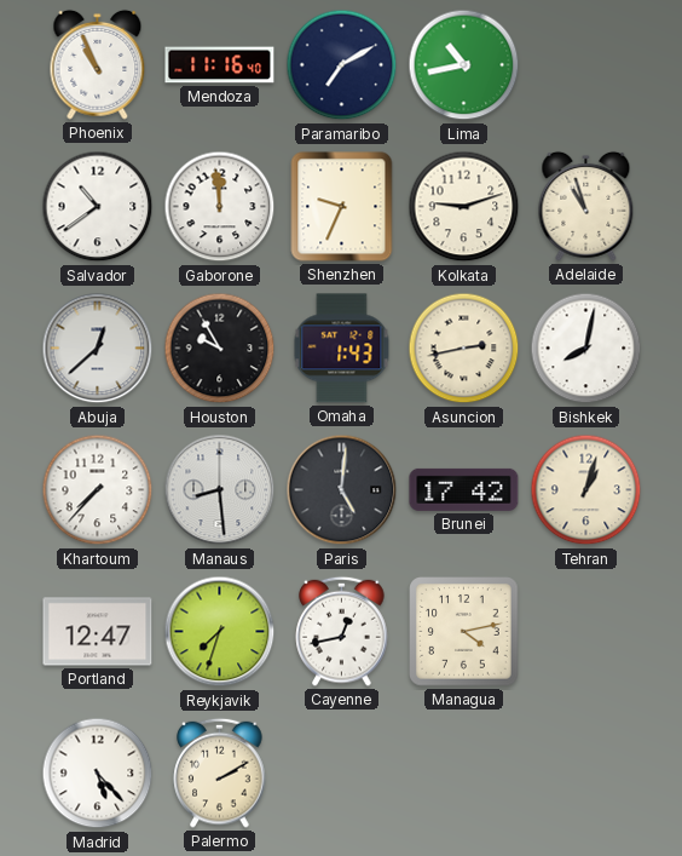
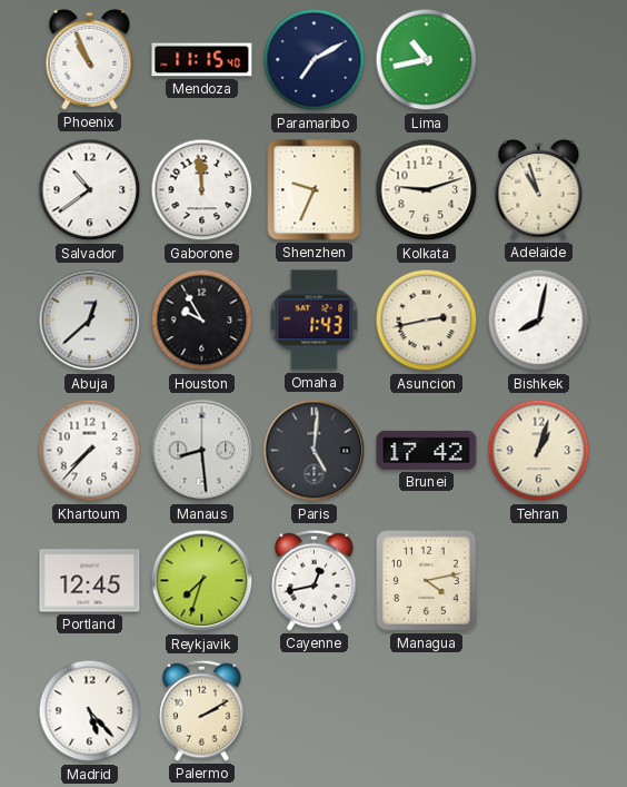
Mendoza: 11:16 -> 11:15
Portland: 12:47 -> 12:45
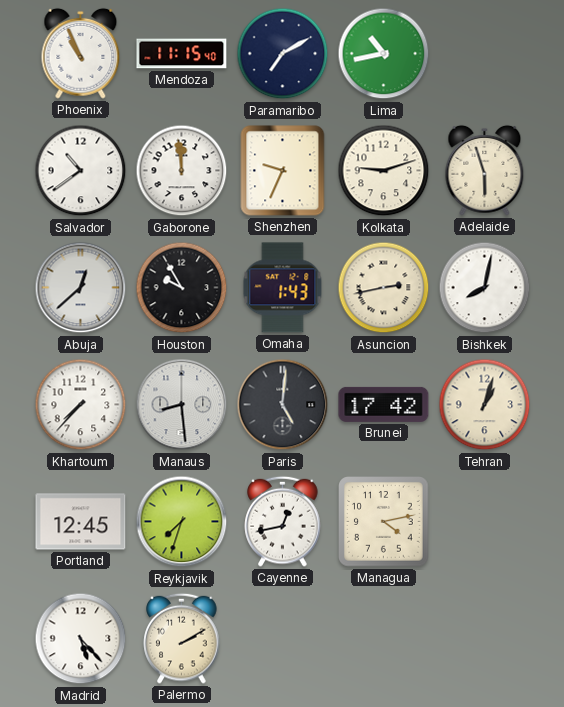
Adelaide: 10:57 -> 5:57
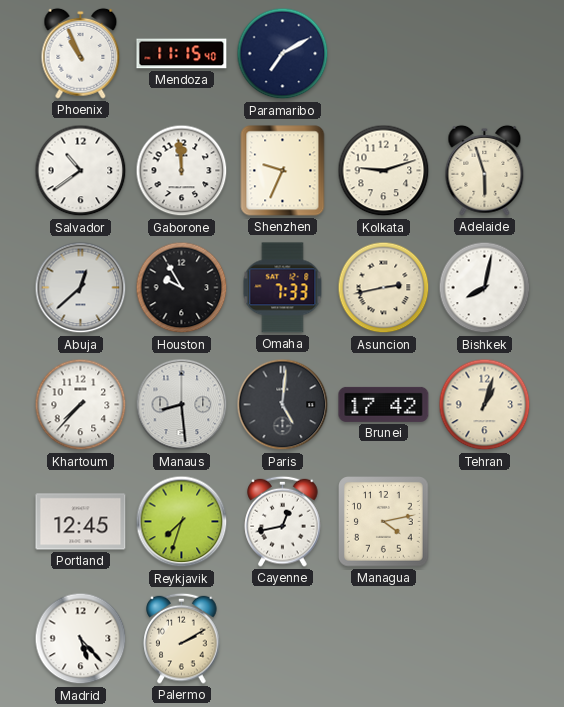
Lima: 10:43 -> none
Omaha: 1:43 -> 7:33
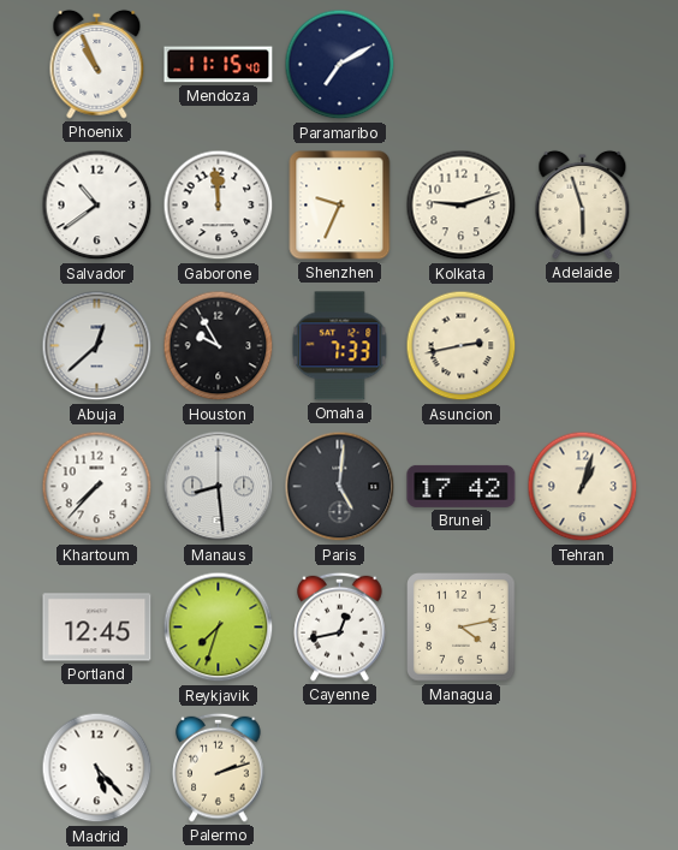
Bishkek: 8:02 -> none
Palermo: 2:10 -> 2:12
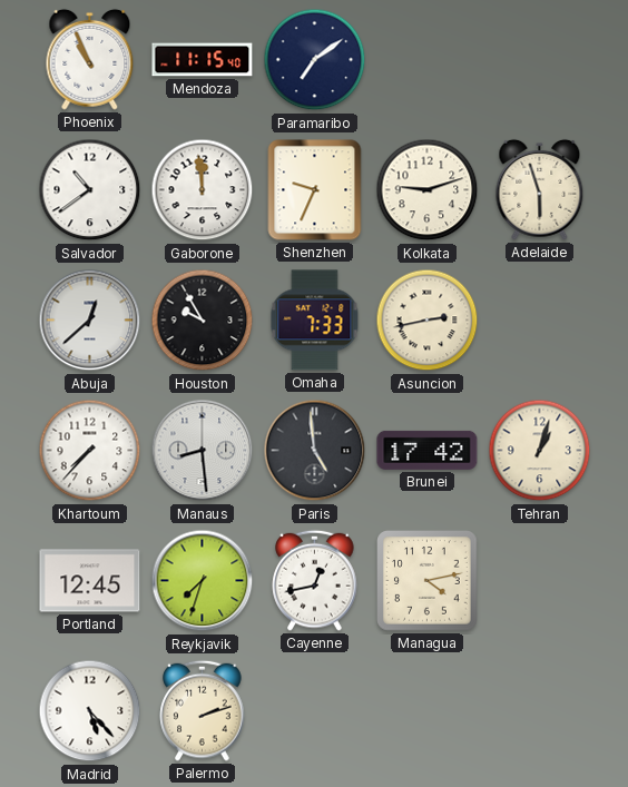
Paramaribo: 7:10 -> 7:09
Paris: 5:01 -> 4:59
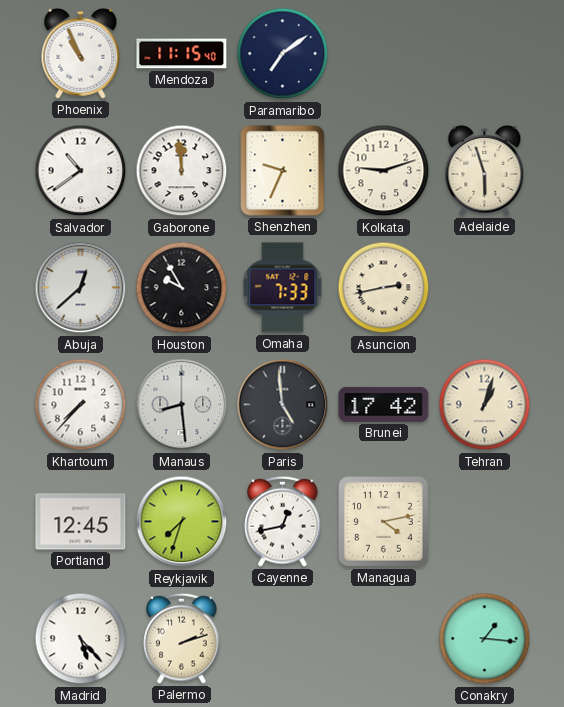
Conakry: none -> 1:16
